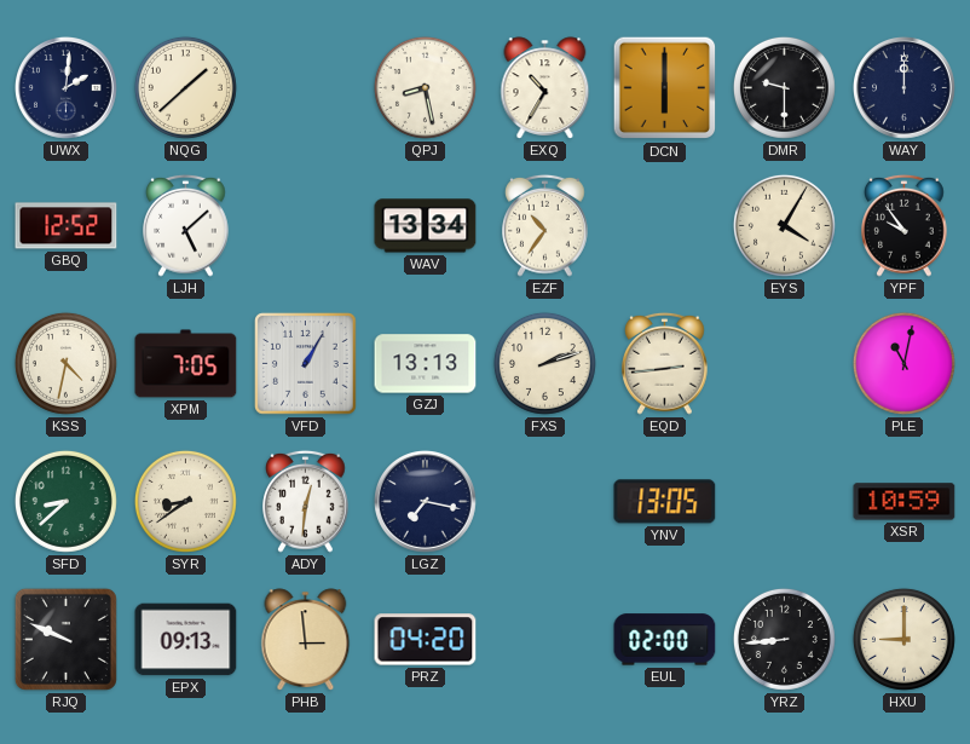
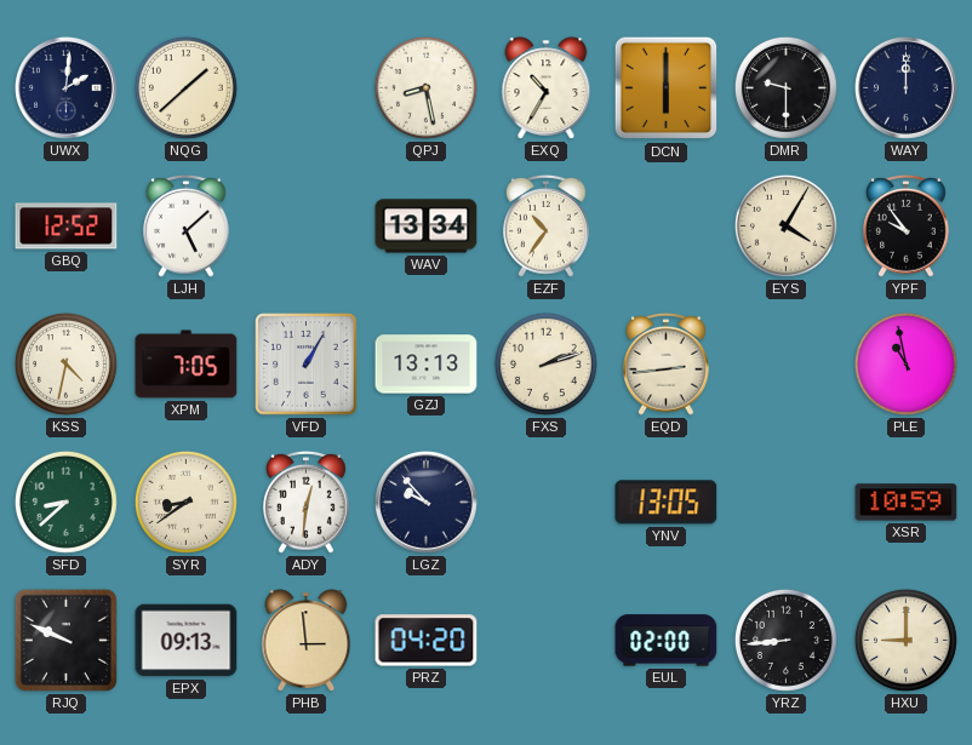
PLE: 11:02 -> 10:58
LGZ: 7:17 -> 9:53
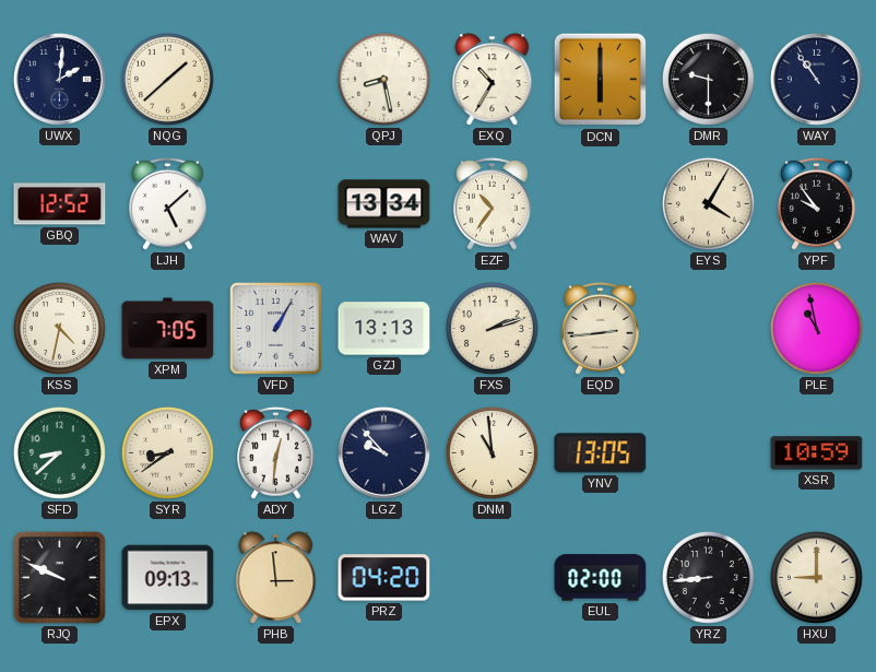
WAY: 12:00 -> 10:54
DNM: none -> 10:59
